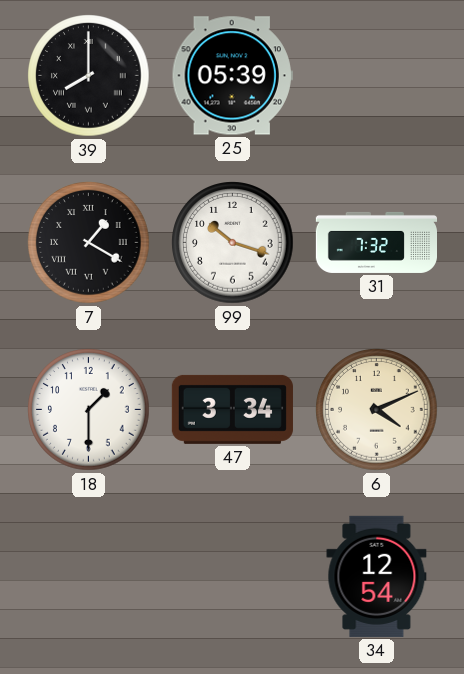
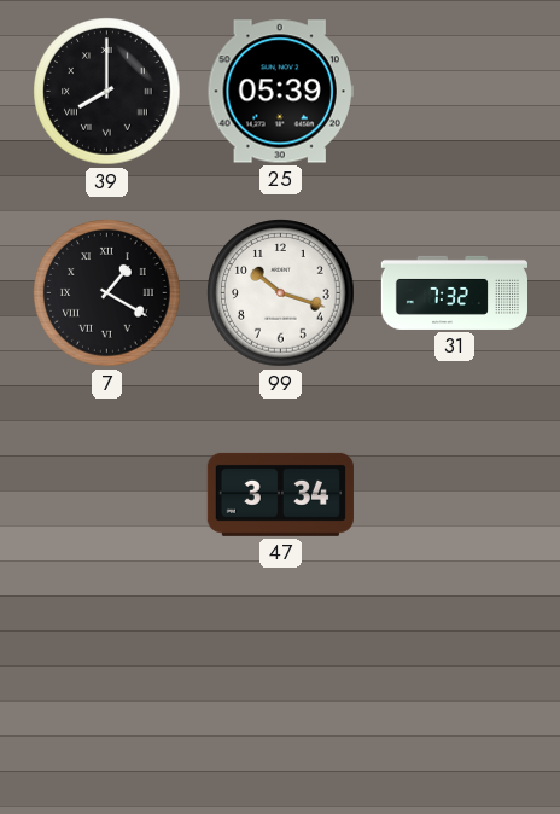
18: 1:30 -> none
6: 4:11 -> none
34: 12:54 -> none
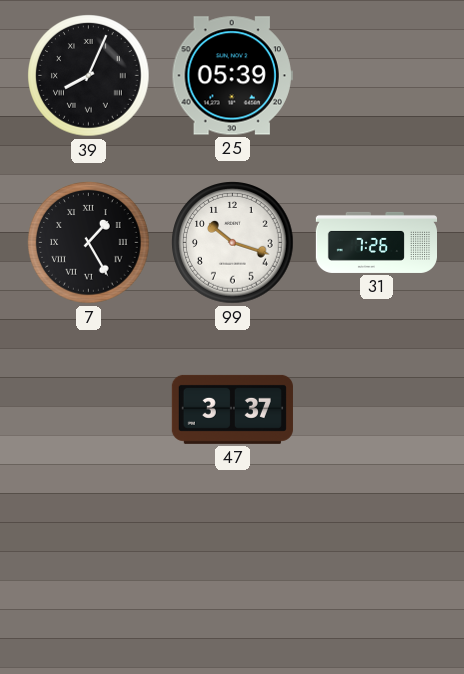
39: 8:00 -> 8:04
7: 1:20 -> 1:25
31: 7:32 -> 7:26
47: 3:34 -> 3:37
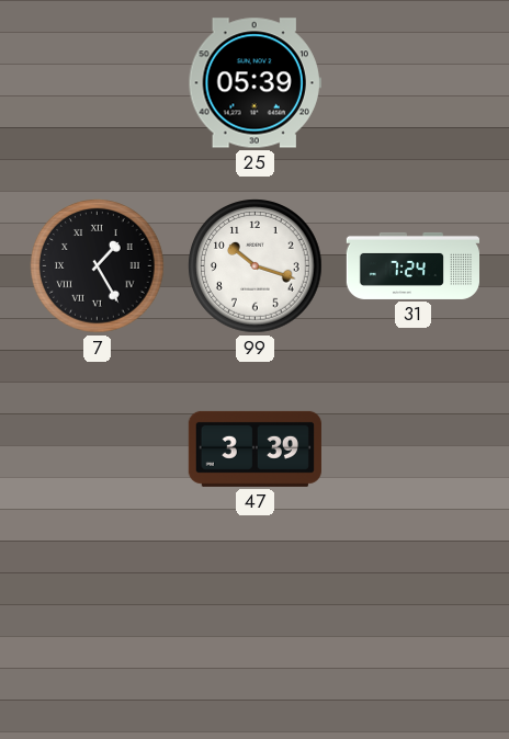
39: 8:04 -> none
31: 7:26 -> 7:24
47: 3:37 -> 3:39
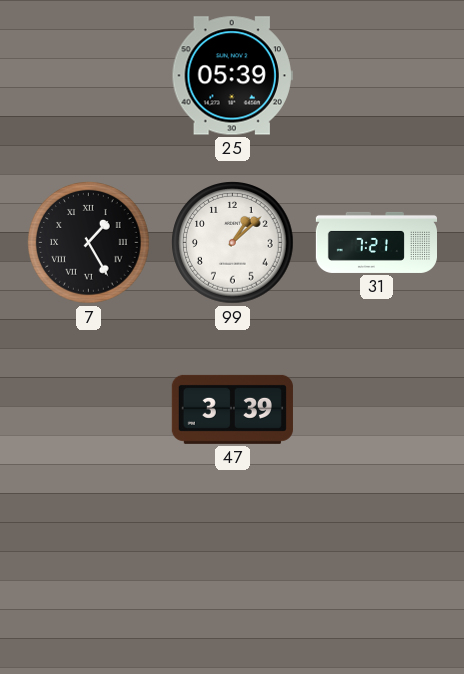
99: 10:18 -> 1:08
31: 7:24 -> 7:21
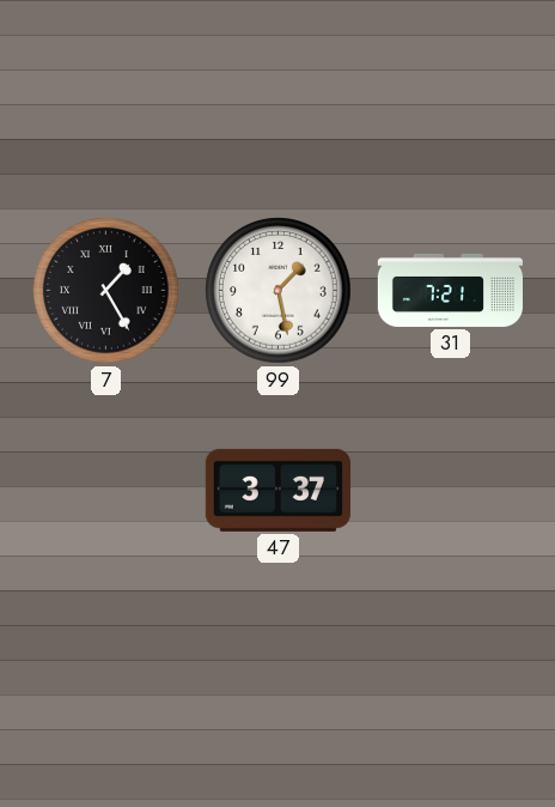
25: 05:39 -> none
99: 1:08 -> 1:28
47: 3:39 -> 3:37
